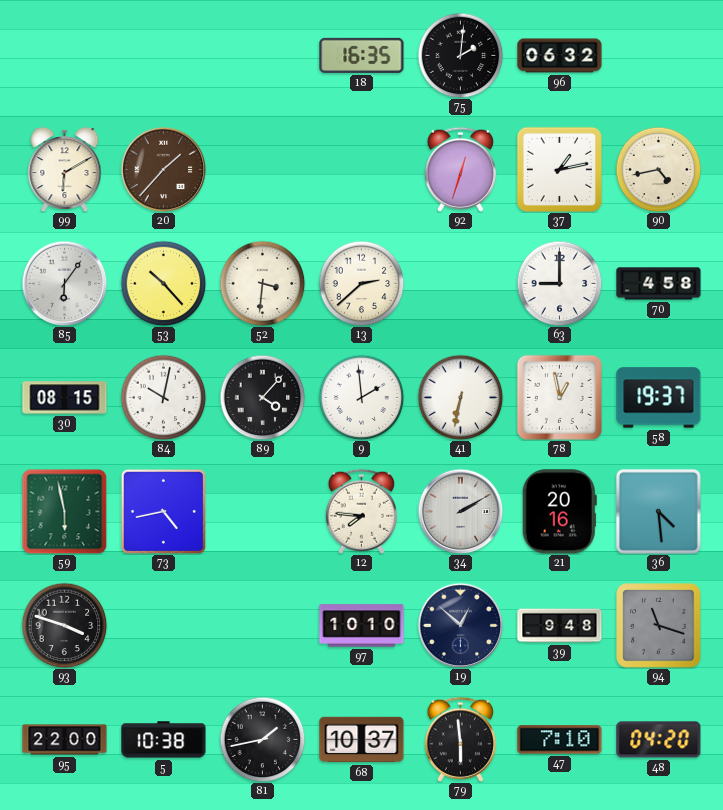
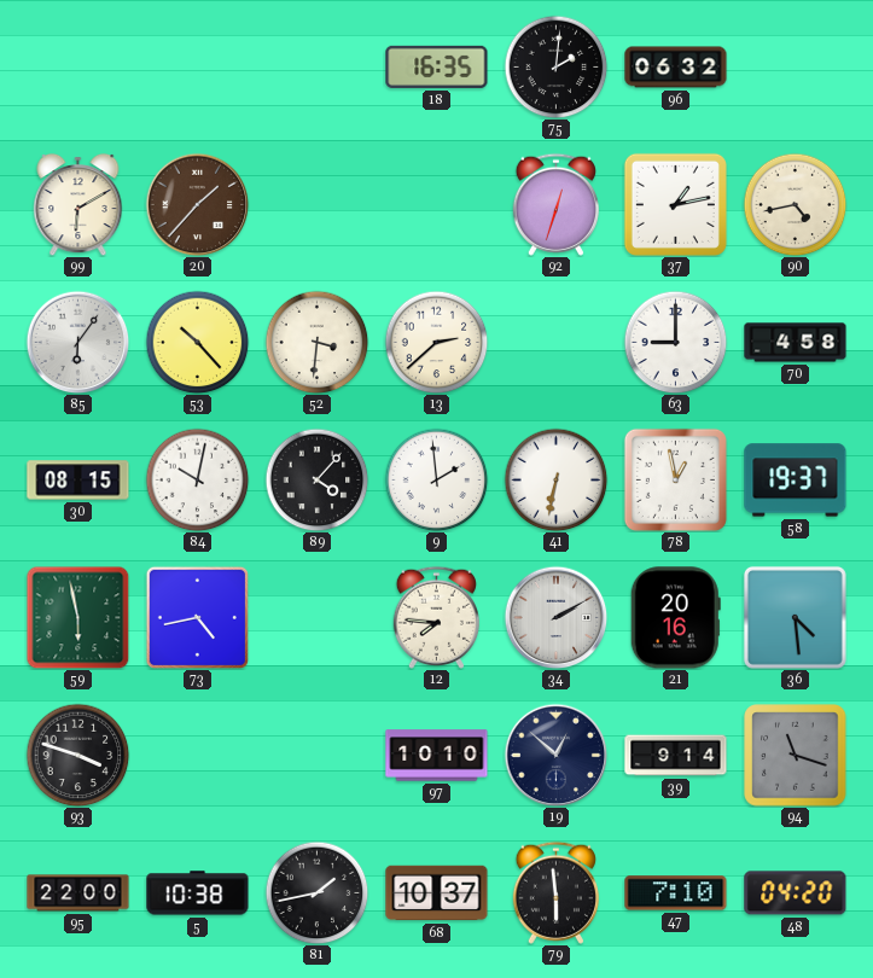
39: 9:48 -> 9:14
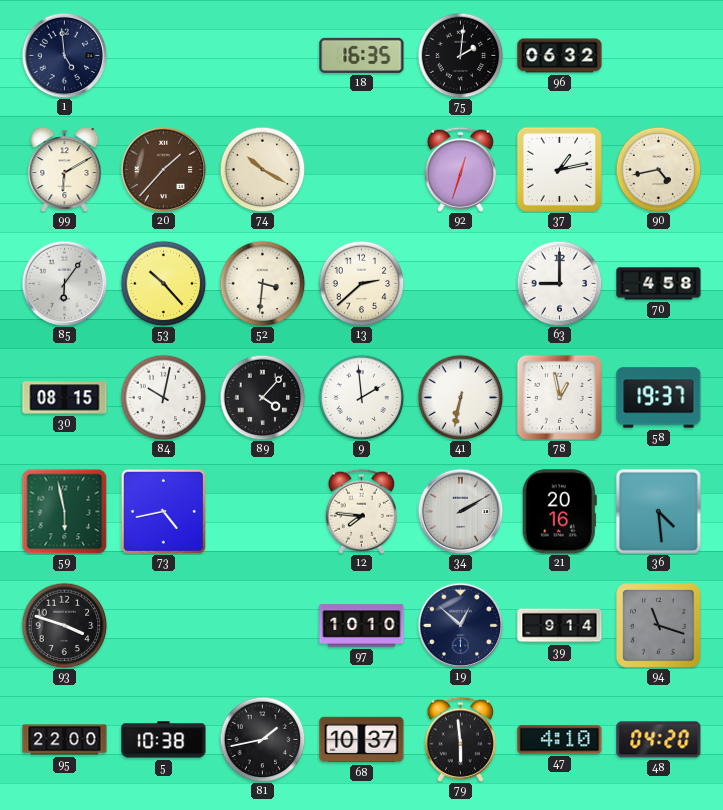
1: none -> 4:59
74: none -> 10:20
47: 7:10 -> 4:10
